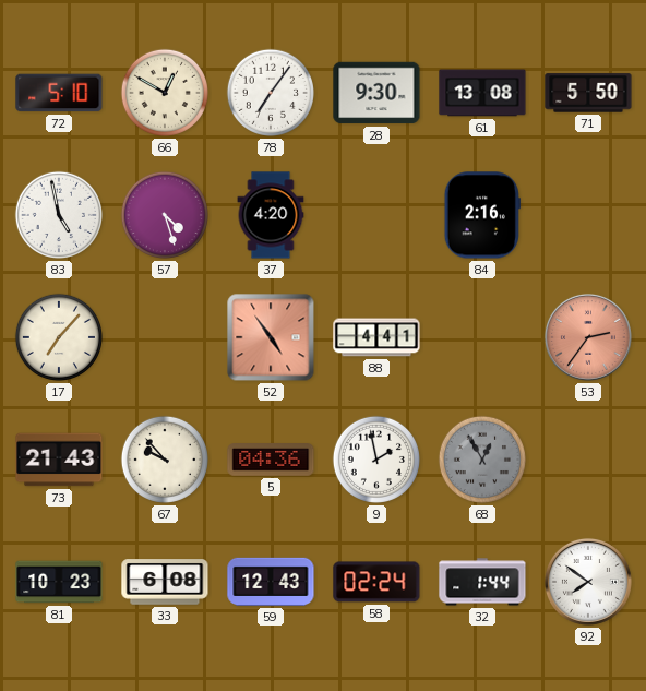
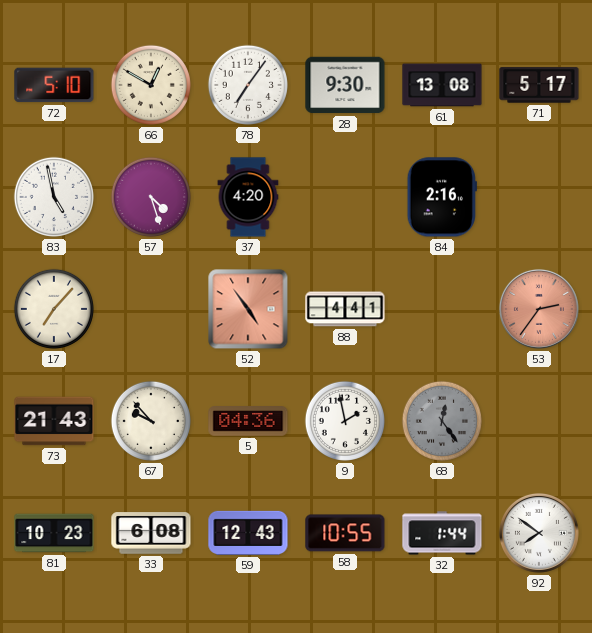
71: 5:50 -> 5:17
68: 12:55 -> 12:24
58: 02:24 -> 10:55
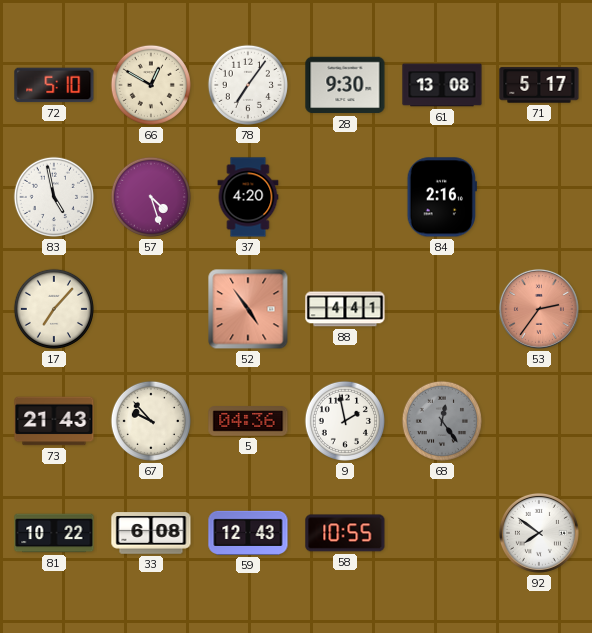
81: 10:23 -> 10:22
32: 1:44 -> none
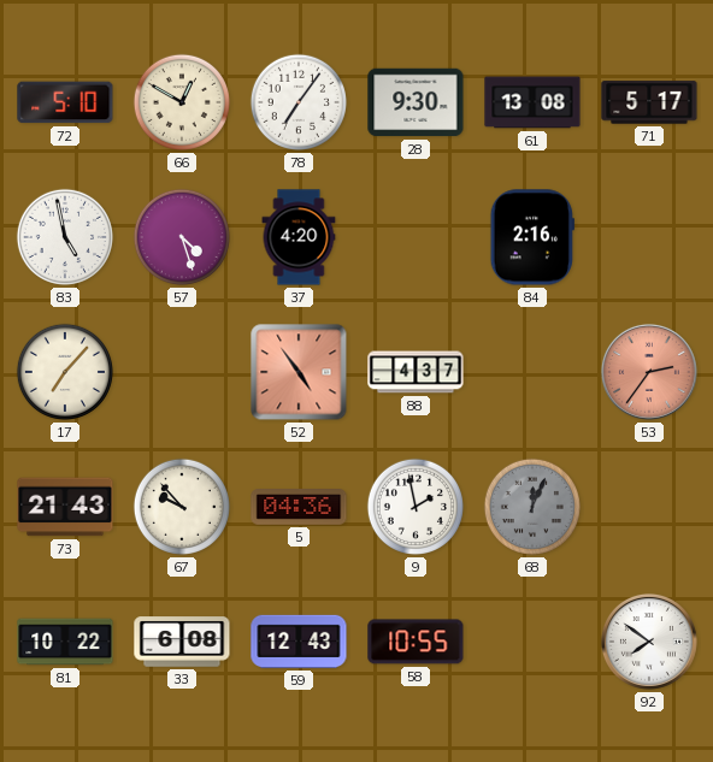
88: 4:41 -> 4:37
68: 12:24 -> 12:04
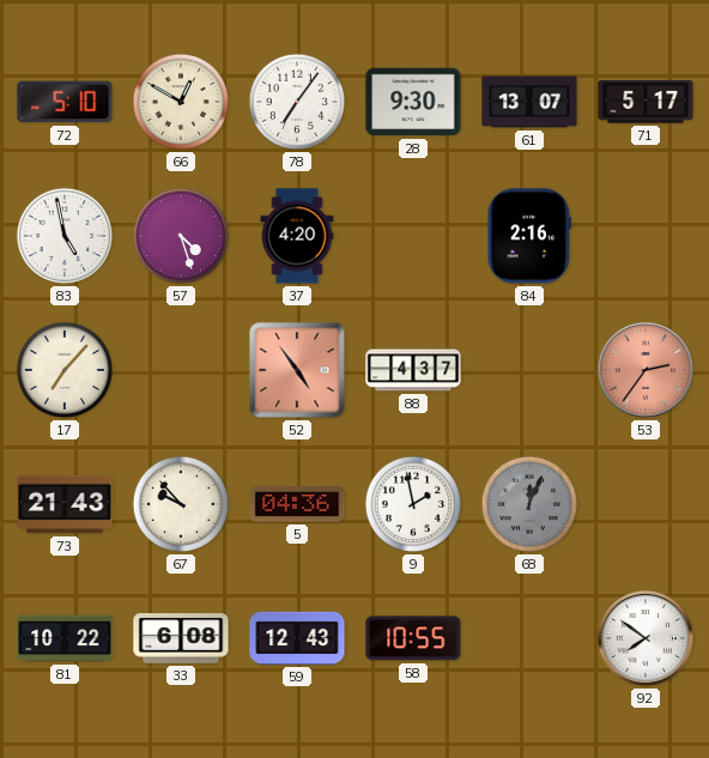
61: 13:08 -> 13:07
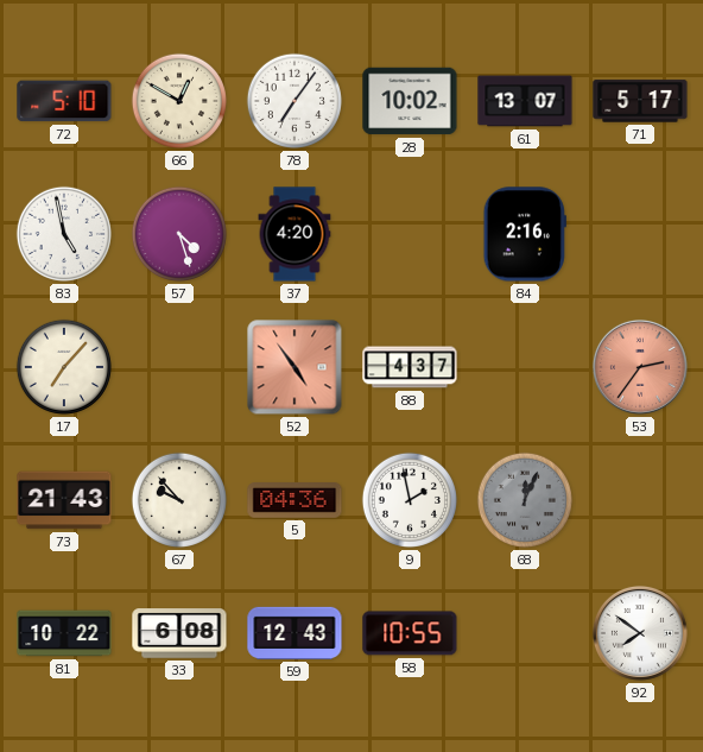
28: 9:30 -> 10:02
